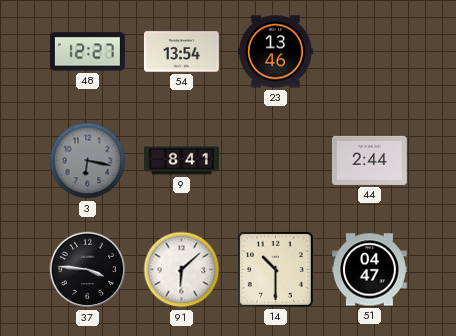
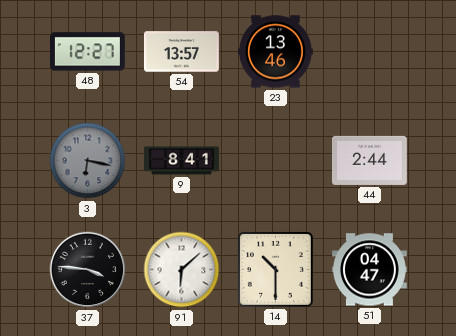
54: 13:54 -> 13:57
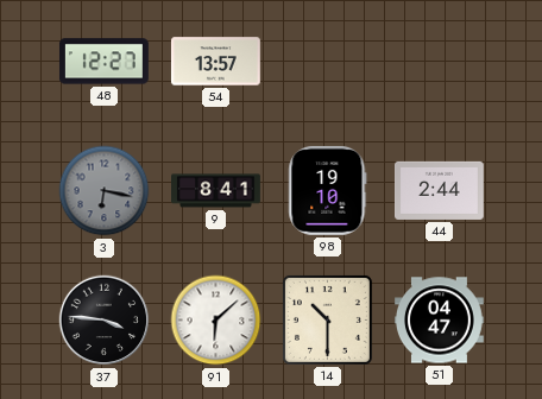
23: 13:46 -> none
98: none -> 19:10
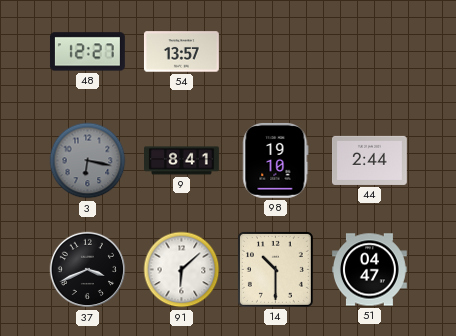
37: 3:46 -> 3:41
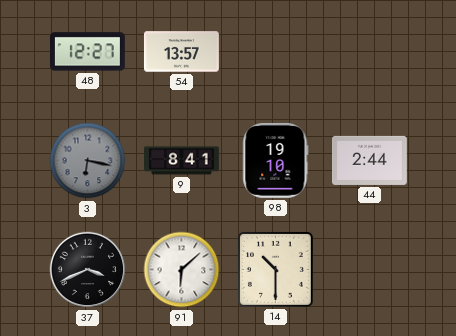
51: 04:47 -> none
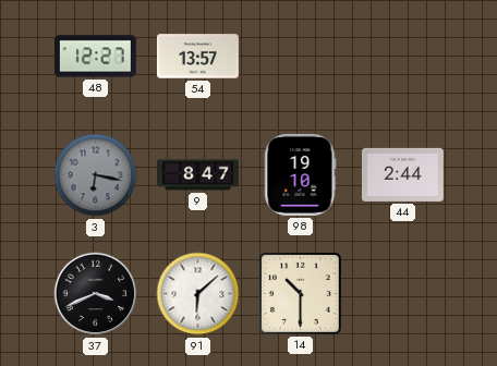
9: 8:41 -> 8:47
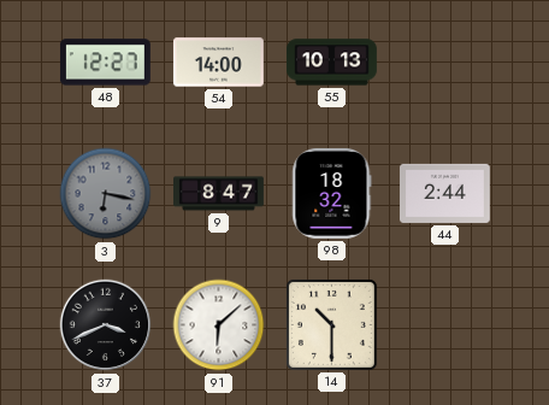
54: 13:57 -> 14:00
55: none -> 10:13
98: 19:10 -> 18:32
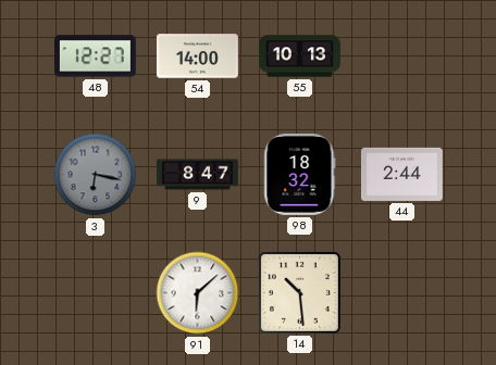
37: 3:41 -> none
14: 10:30 -> 10:29
